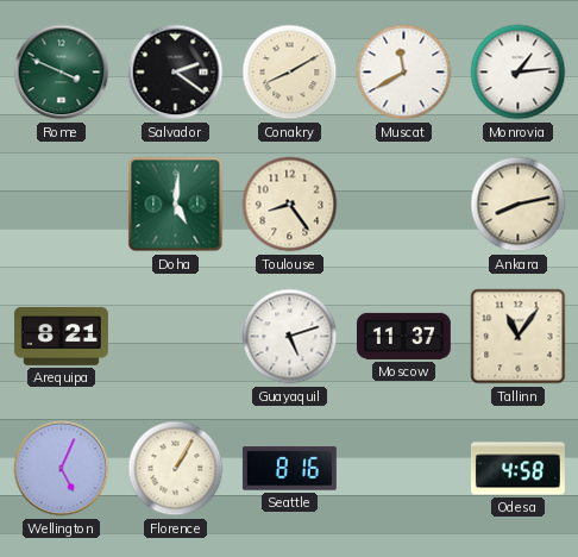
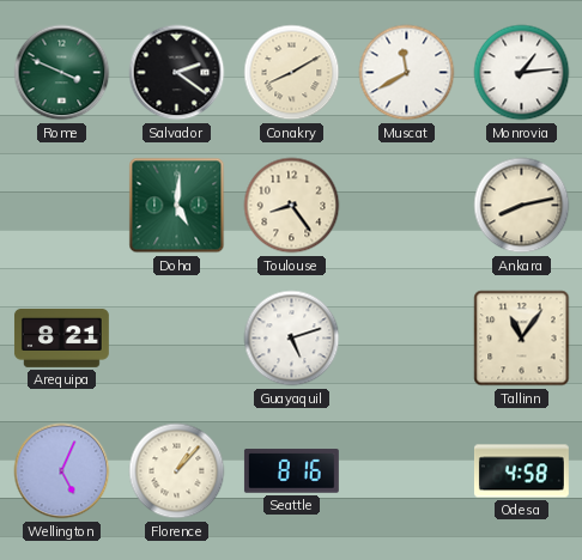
Moscow: 11:37 -> none
Florence: 1:05 -> 1:07
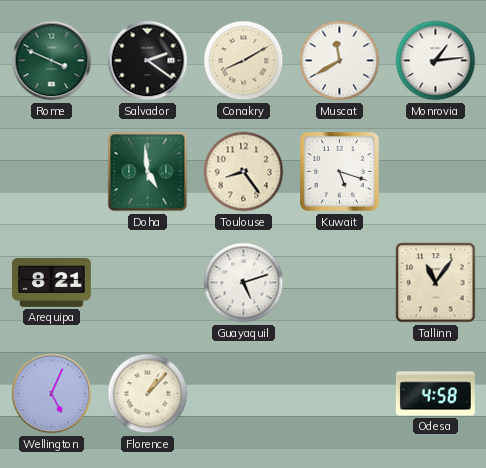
Doha: 5:01 -> 4:59
Kuwait: none -> 5:18
Ankara: 8:13 -> none
Seattle: 8:16 -> none
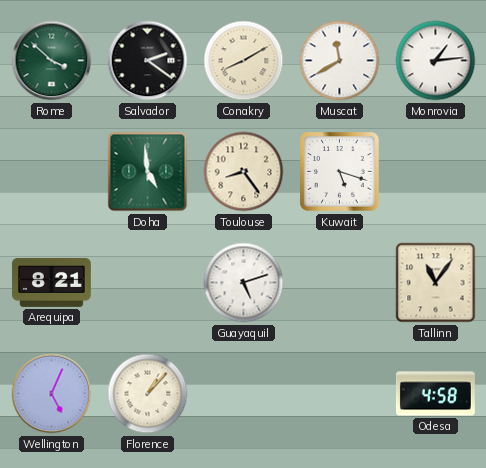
Rome: 3:49 -> 3:52
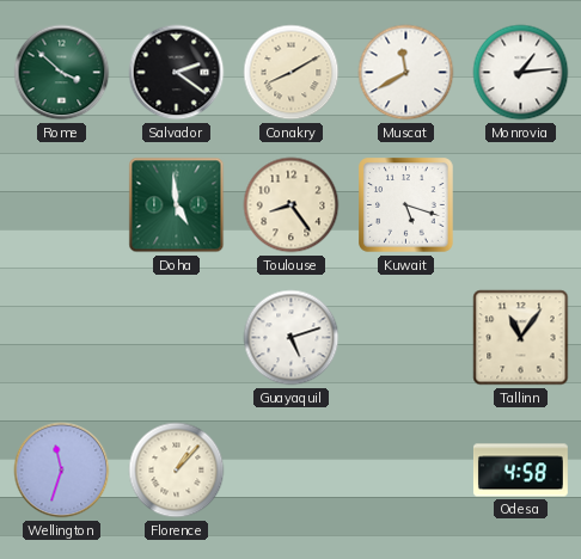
Arequipa: 8:21 -> none
Wellington: 5:04 -> 11:33
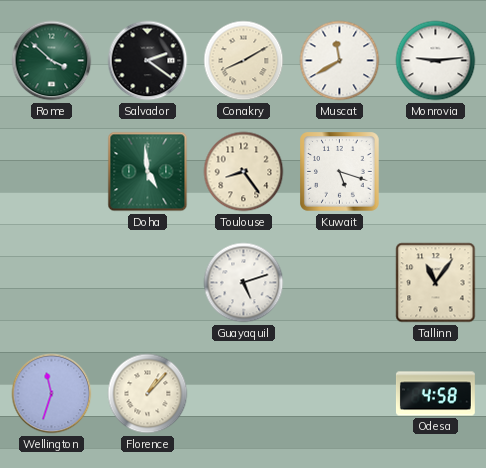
Monrovia: 1:14 -> 9:14
